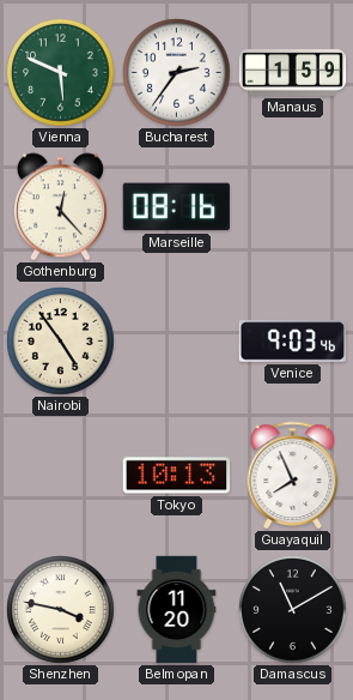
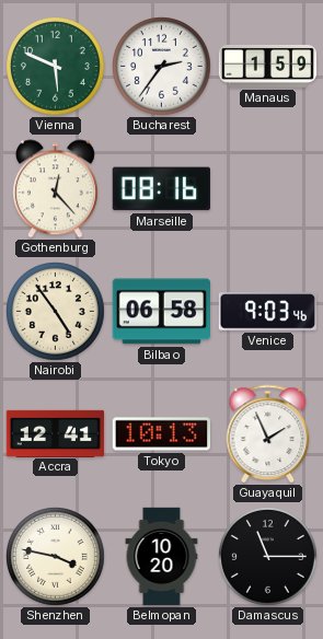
Bilbao: none -> 06:58
Accra: none -> 12:41
Guayaquil: 7:56 -> 1:56
Belmopan: 11:20 -> 10:20
Damascus: 11:10 -> 11:15
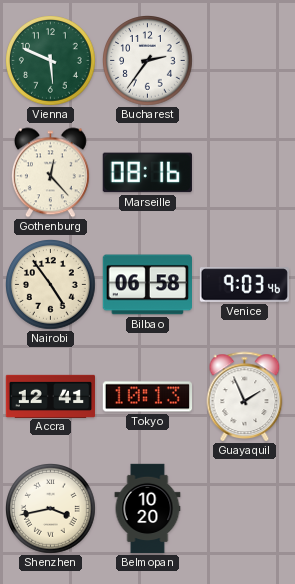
Manaus: 1:59 -> none
Shenzhen: 3:47 -> 3:43
Damascus: 11:15 -> none
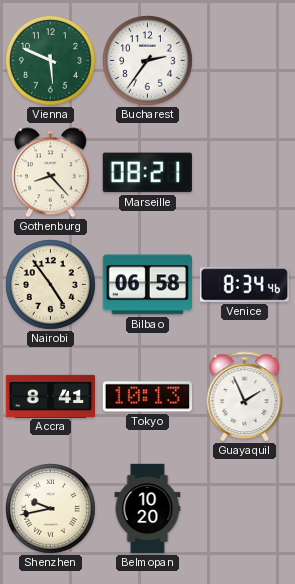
Gothenburg: 12:23 -> 8:23
Marseille: 08:16 -> 08:21
Venice: 9:03 -> 8:34
Accra: 12:41 -> 8:41
Shenzhen: 3:43 -> 9:43
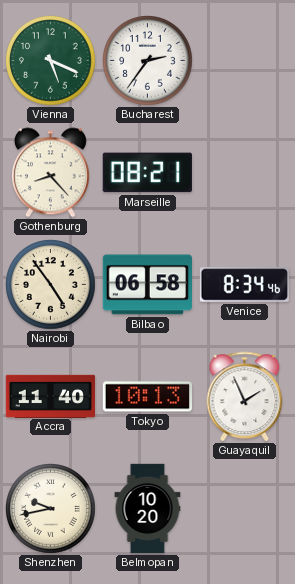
Vienna: 5:49 -> 5:19
Accra: 8:41 -> 11:40
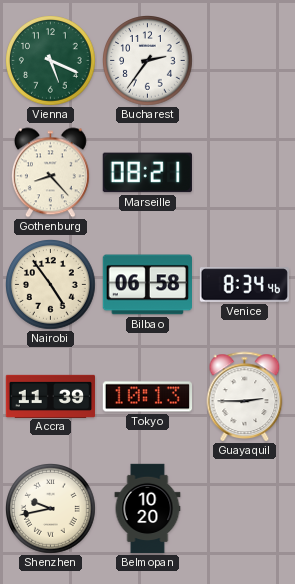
Accra: 11:40 -> 11:39
Guayaquil: 1:56 -> 2:45
